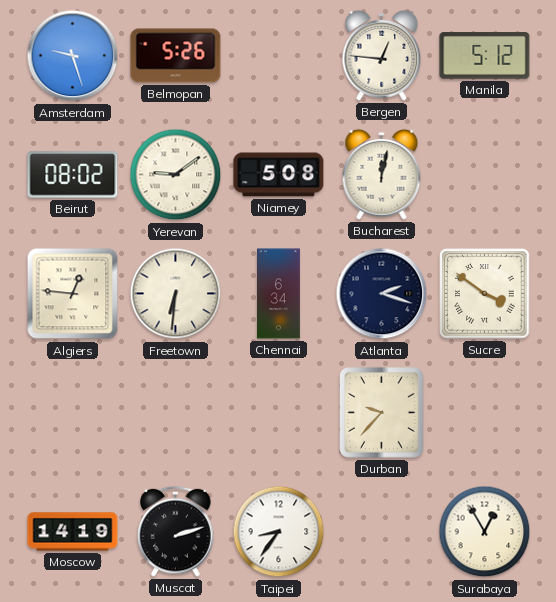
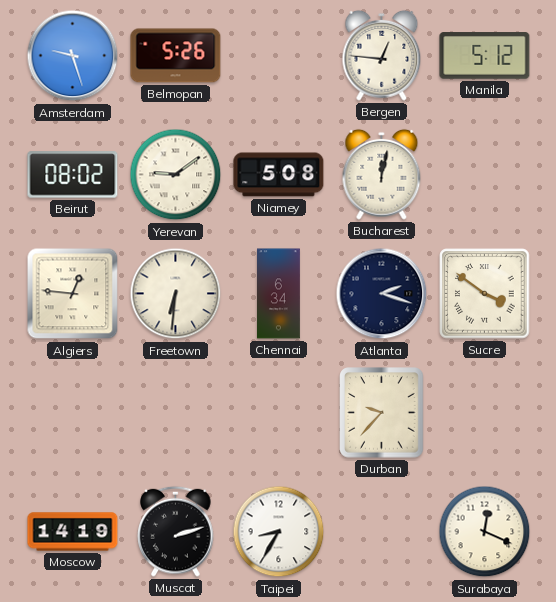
Taipei: 8:36 -> 8:35
Surabaya: 12:55 -> 12:19
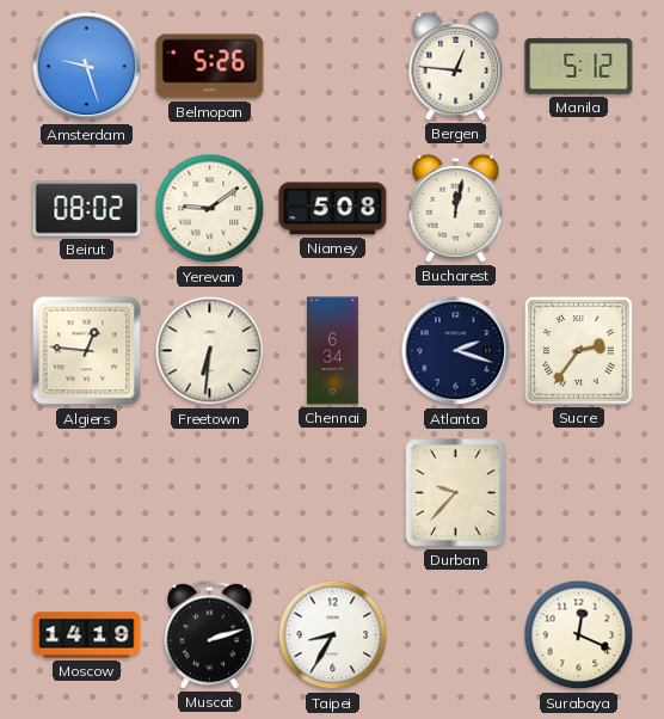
Sucre: 3:51 -> 2:36
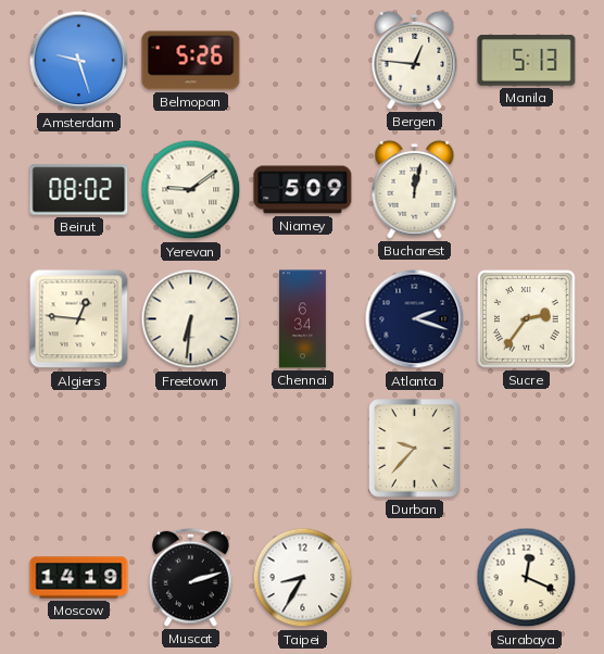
Manila: 5:12 -> 5:13
Niamey: 5:08 -> 5:09
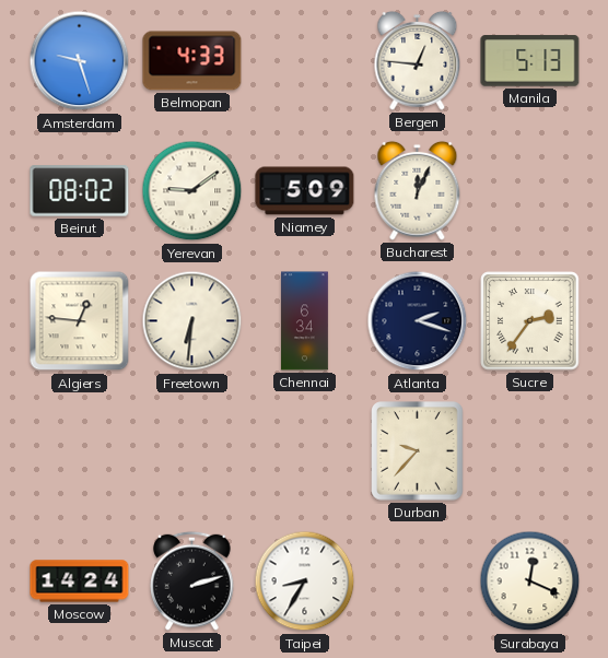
Belmopan: 5:26 -> 4:33
Bucharest: 12:02 -> 12:04
Moscow: 14:19 -> 14:24
